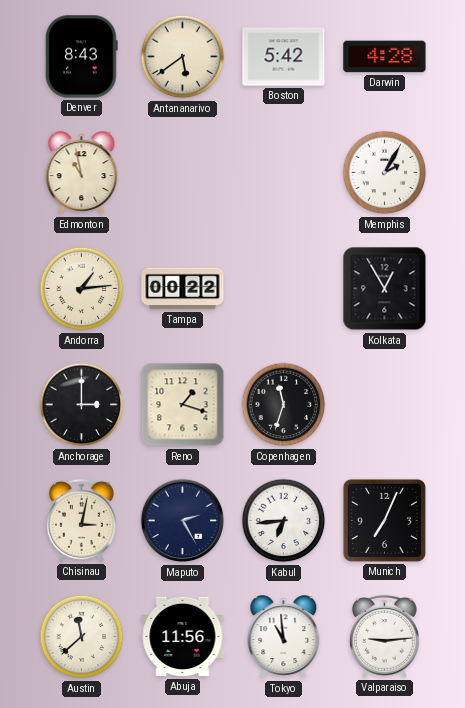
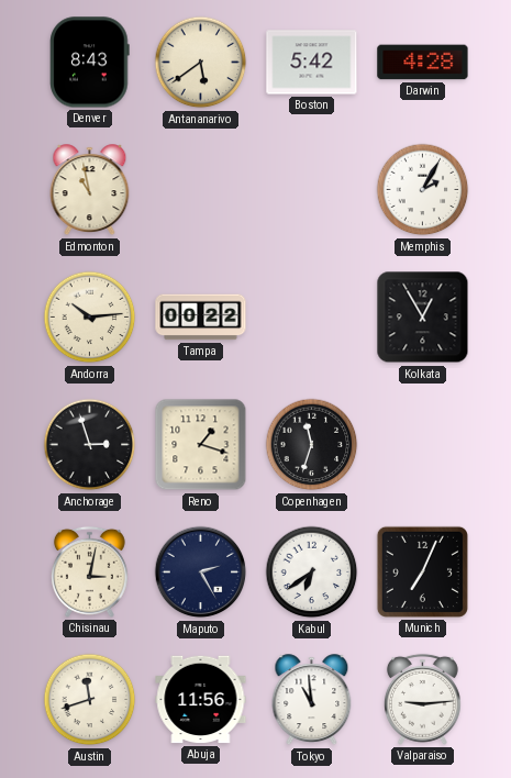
Andorra: 1:14 -> 10:14
Anchorage: 3:00 -> 2:57
Kabul: 6:44 -> 6:39
Austin: 11:38 -> 11:42
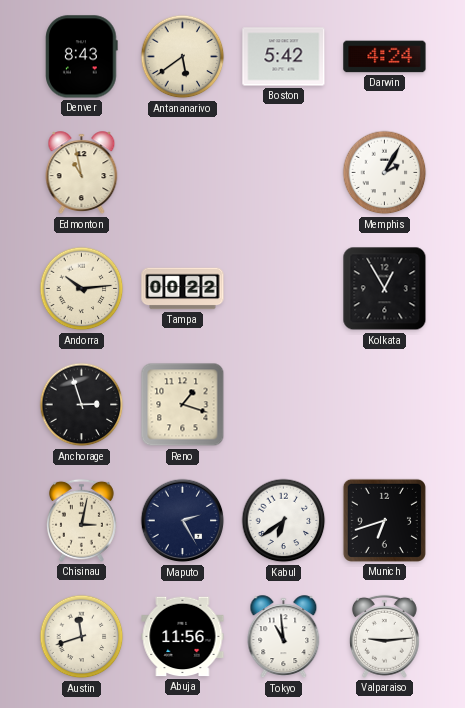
Darwin: 4:28 -> 4:24
Copenhagen: 11:33 -> none
Munich: 7:04 -> 6:42
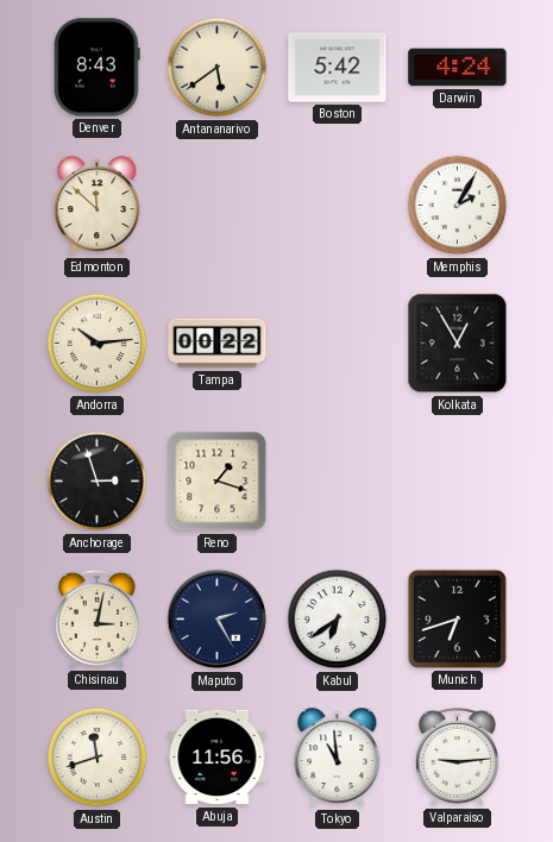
Edmonton: 10:58 -> 11:52
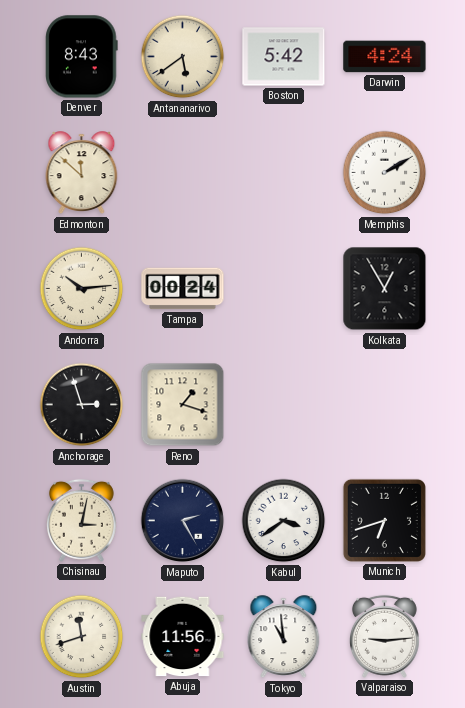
Memphis: 2:05 -> 2:10
Tampa: 00:22 -> 00:24
Kabul: 6:39 -> 3:39
